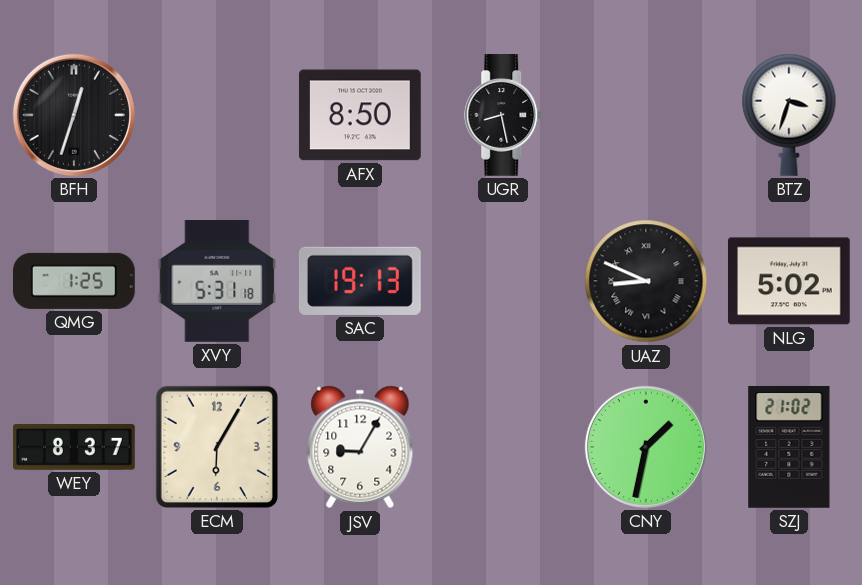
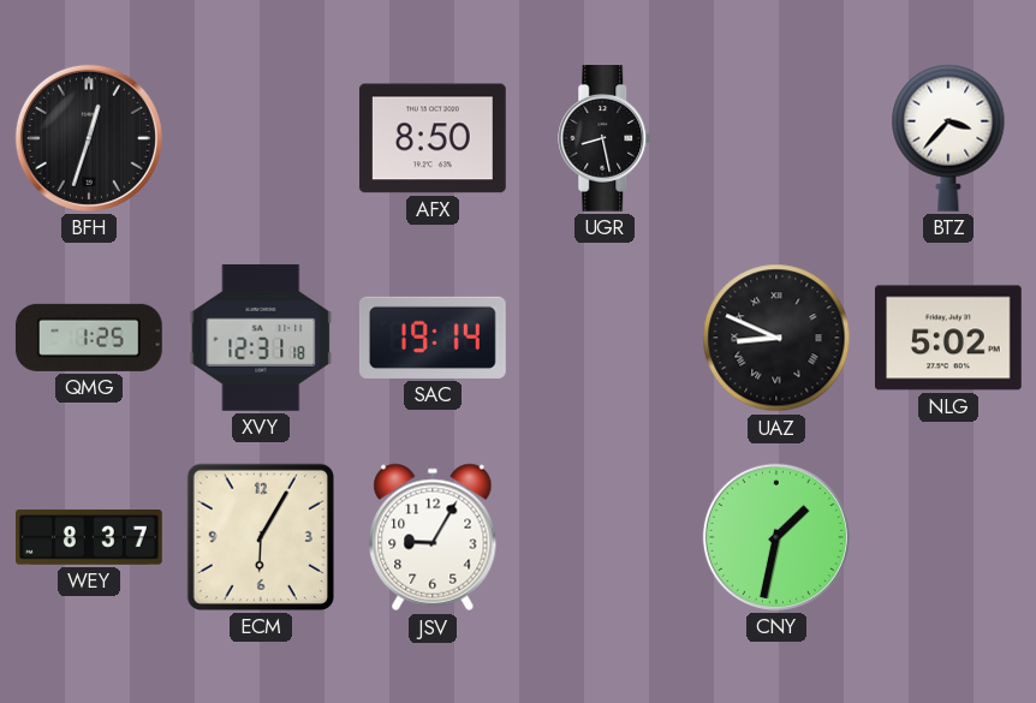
BTZ: 3:33 -> 3:37
XVY: 5:31 -> 12:31
SAC: 19:13 -> 19:14
SZJ: 21:02 -> none
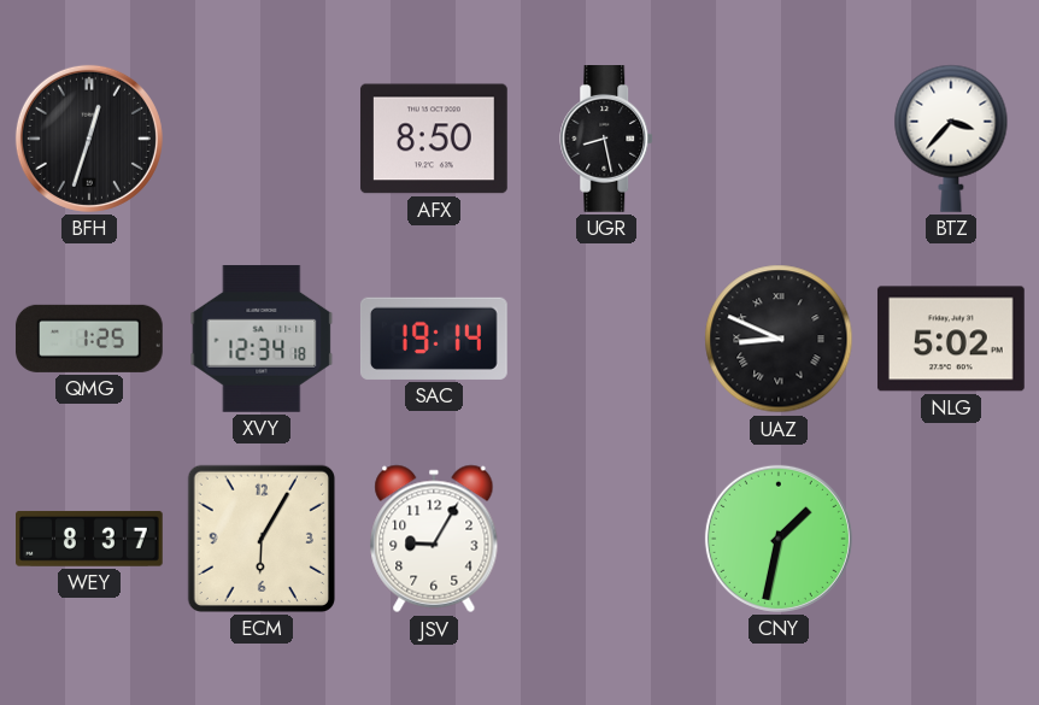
XVY: 12:31 -> 12:34
